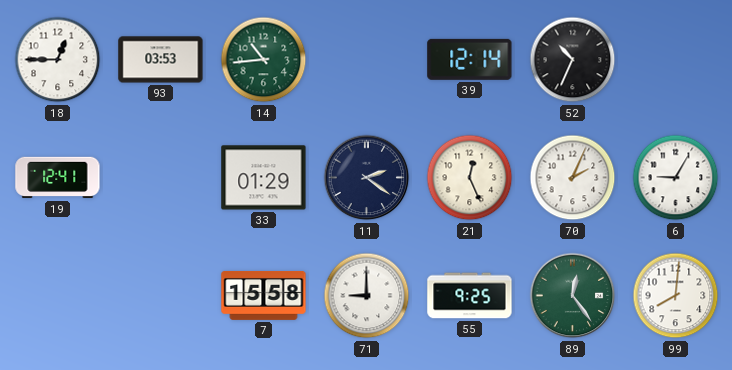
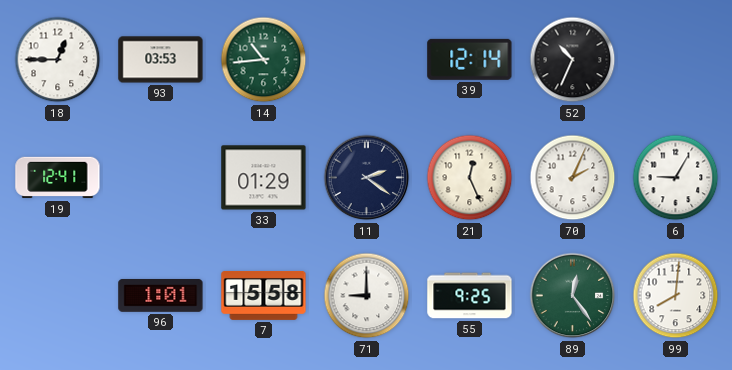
96: none -> 1:01
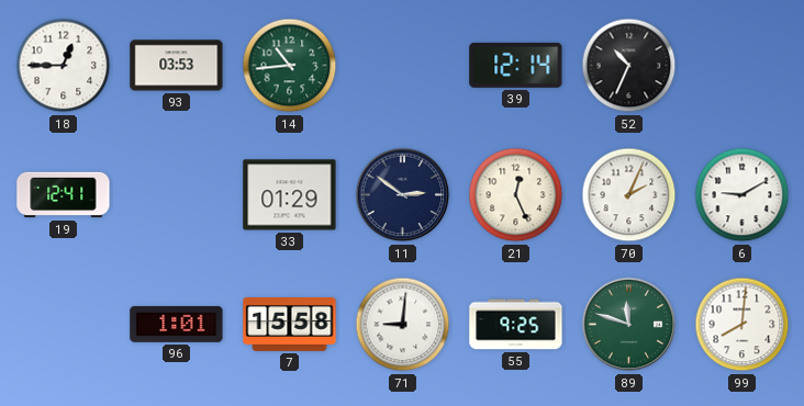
11: 2:21 -> 2:51
6: 9:05 -> 9:10
71: 9:00 -> 9:01
89: 12:24 -> 11:48
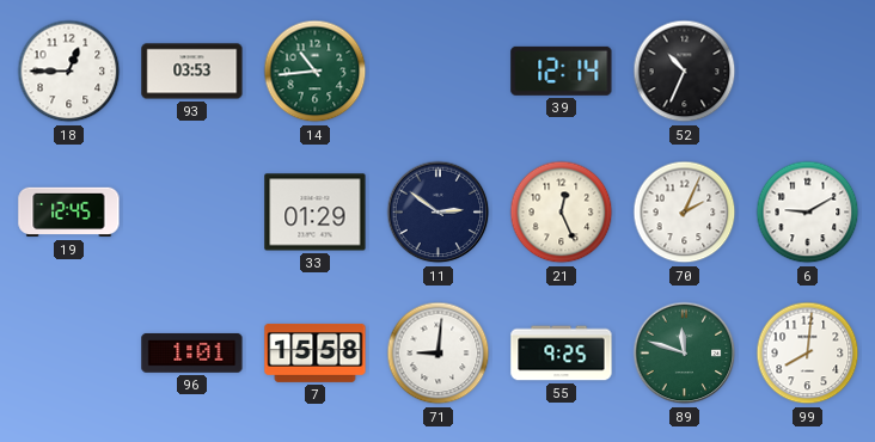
19: 12:41 -> 12:45
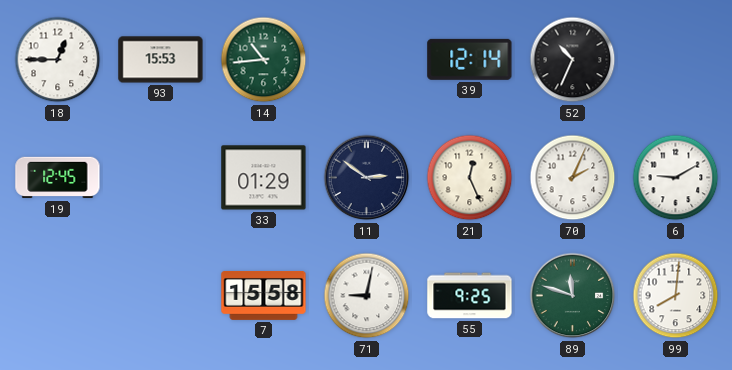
93: 03:53 -> 15:53
96: 1:01 -> none
71: 9:01 -> 9:02
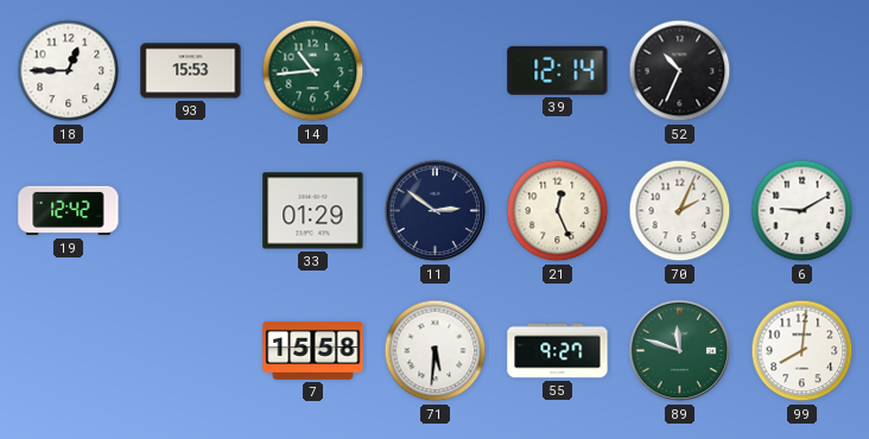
19: 12:45 -> 12:42
71: 9:02 -> 5:31
55: 9:25 -> 9:27
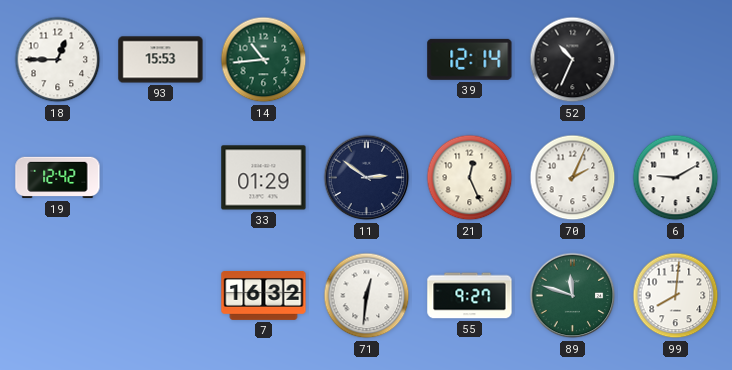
7: 15:58 -> 16:32
71: 5:31 -> 12:31
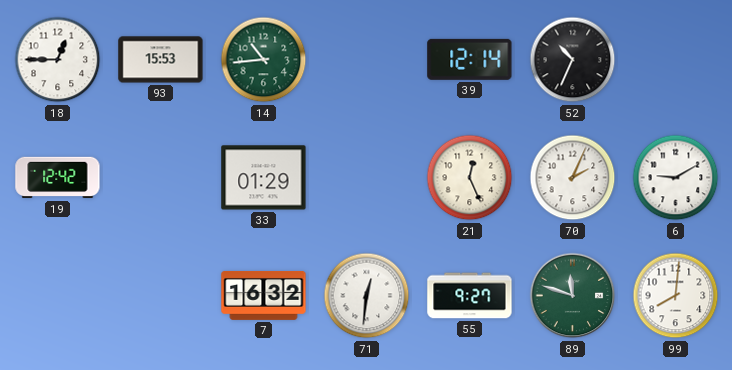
11: 2:51 -> none
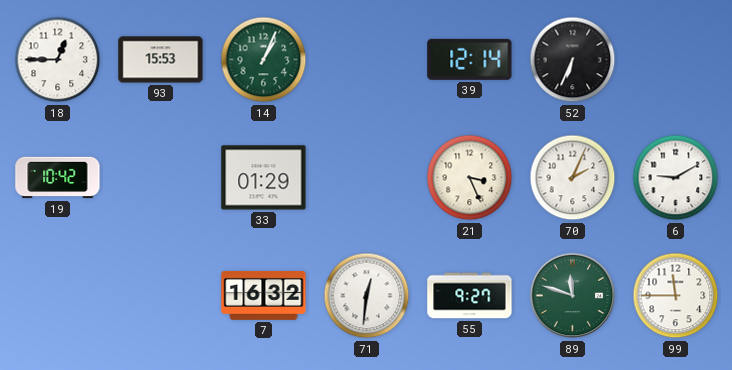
14: 10:44 -> 1:04
52: 10:34 -> 6:34
19: 12:42 -> 10:42
21: 12:26 -> 3:26
99: 8:01 -> 11:45
